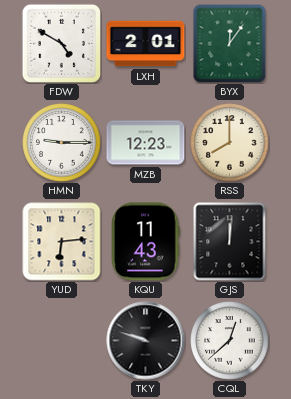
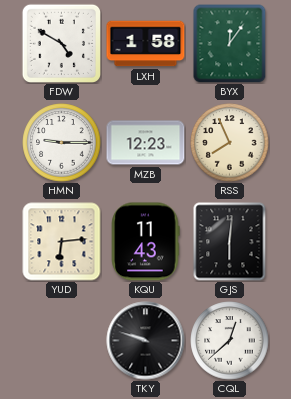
LXH: 2:01 -> 1:58
RSS: 8:00 -> 7:56
GJS: 12:01 -> 6:01
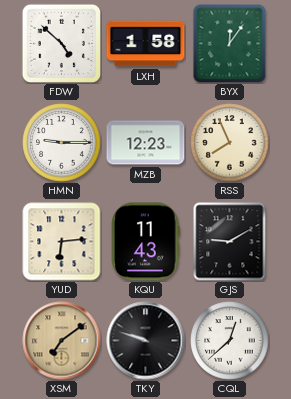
FDW: 4:50 -> 4:52
GJS: 6:01 -> 9:10
XSM: none -> 7:09
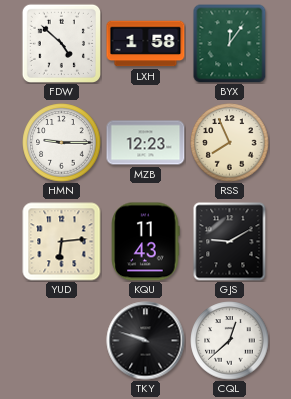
XSM: 7:09 -> none
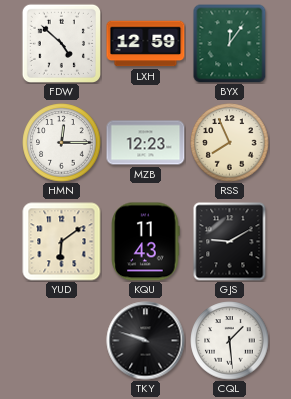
LXH: 1:58 -> 12:59
HMN: 9:15 -> 12:15
YUD: 6:14 -> 6:09
CQL: 12:38 -> 1:29
